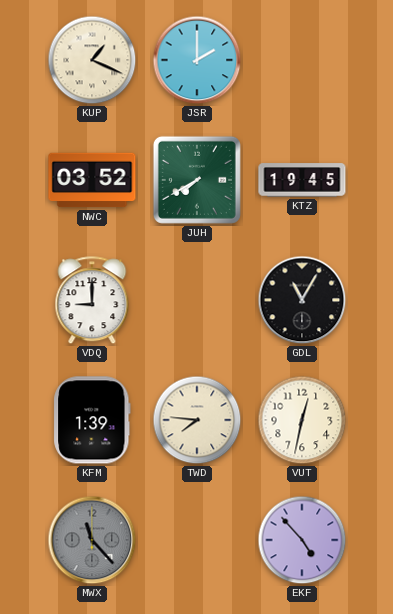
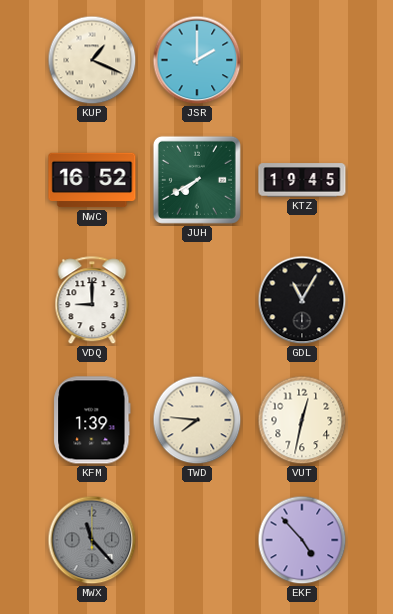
NWC: 03:52 -> 16:52
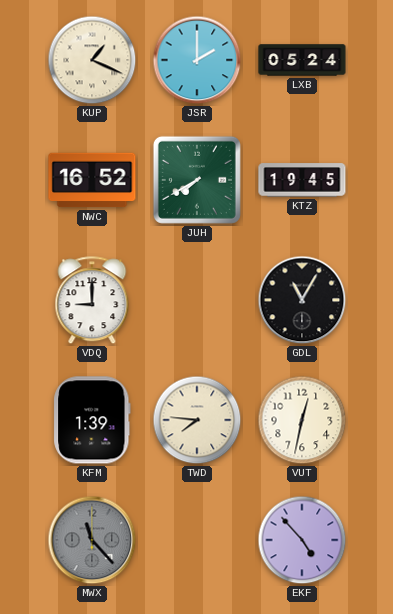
LXB: none -> 05:24
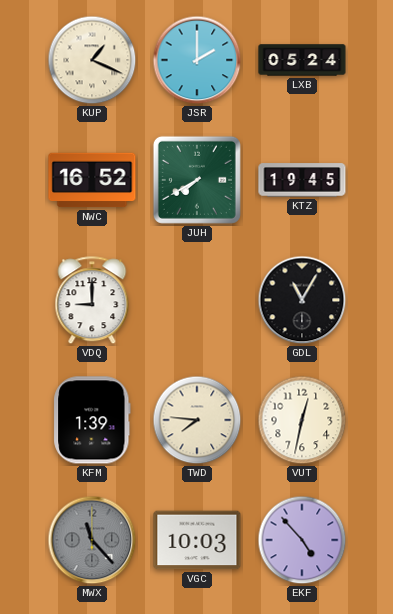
VGC: none -> 10:03
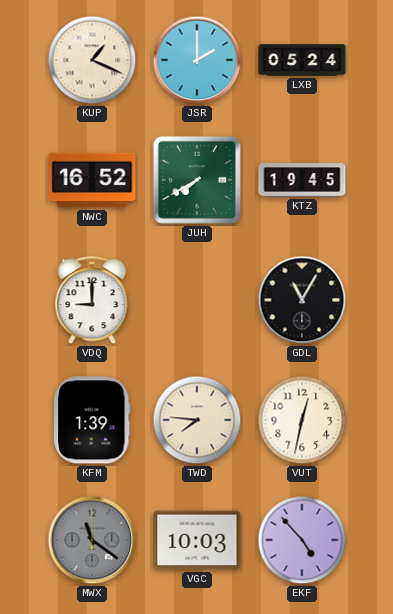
MWX: 11:23 -> 11:21
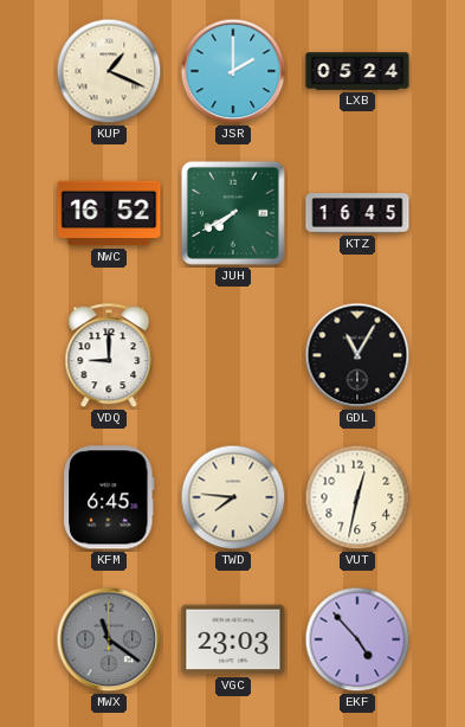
KTZ: 19:45 -> 16:45
KFM: 1:39 -> 6:45
VGC: 10:03 -> 23:03
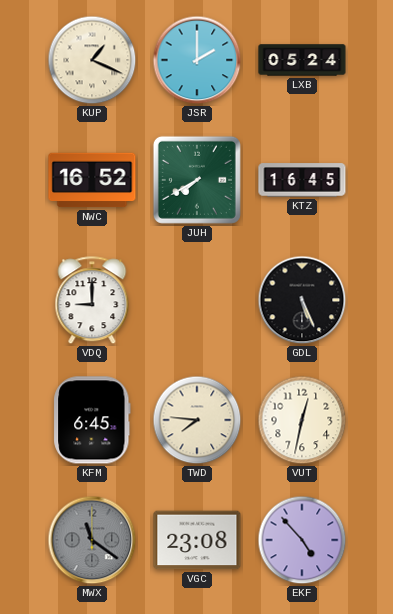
GDL: 11:05 -> 5:26
VGC: 23:03 -> 23:08
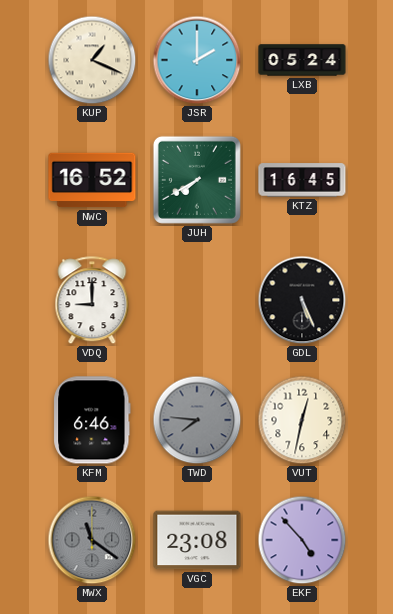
KFM: 6:45 -> 6:46
TWD dial: cream -> grey
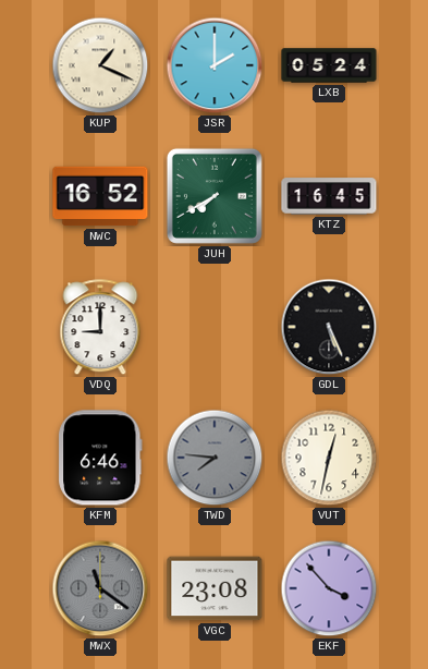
EKF: 4:53 -> 3:53
